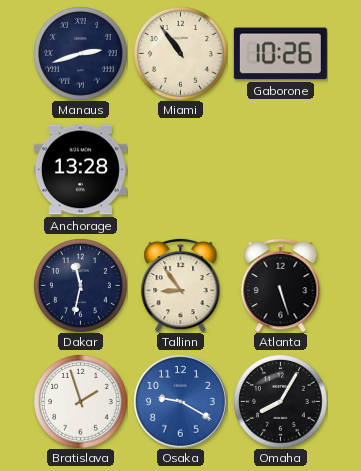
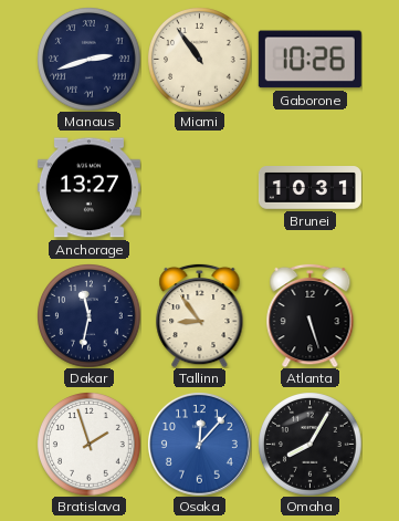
Anchorage: 13:28 -> 13:27
Brunei: none -> 10:31
Osaka: 9:20 -> 12:07
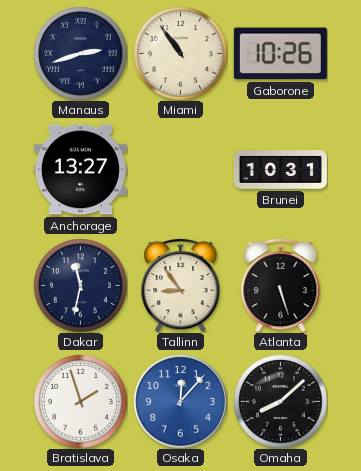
Omaha: 8:05 -> 8:08
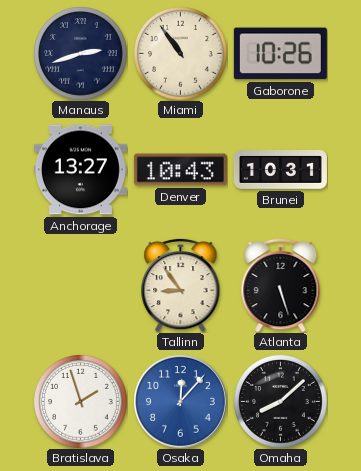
Denver: none -> 10:43
Dakar: 11:32 -> none
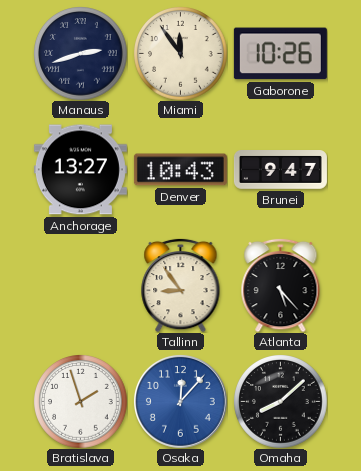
Miami: 10:54 -> 11:54
Brunei: 10:31 -> 9:47
Atlanta: 5:27 -> 5:23
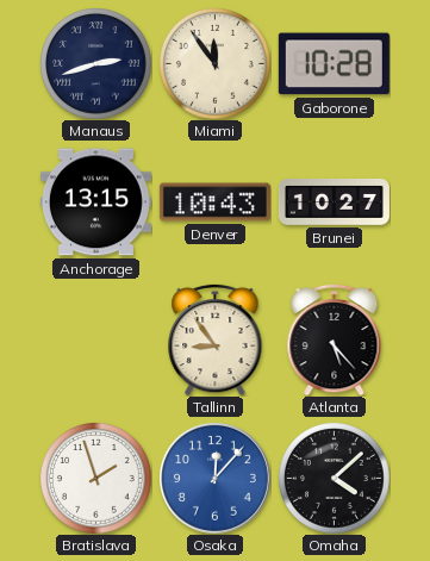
Gaborone: 10:26 -> 10:28
Anchorage: 13:27 -> 13:15
Brunei: 9:47 -> 10:27
Omaha: 8:08 -> 4:08
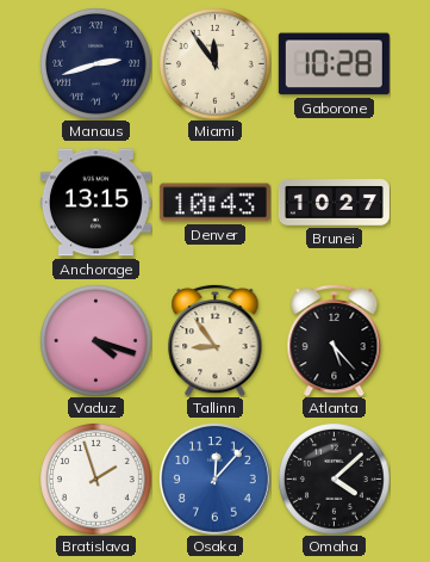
Vaduz: none -> 4:18
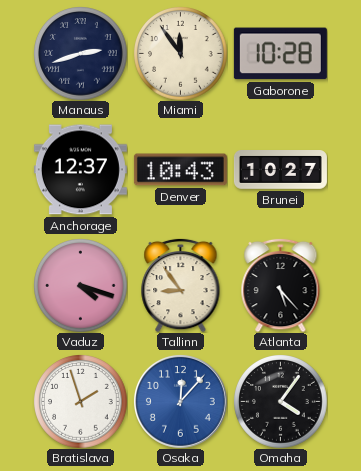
Anchorage: 13:15 -> 12:37
Omaha: 4:08 -> 4:06
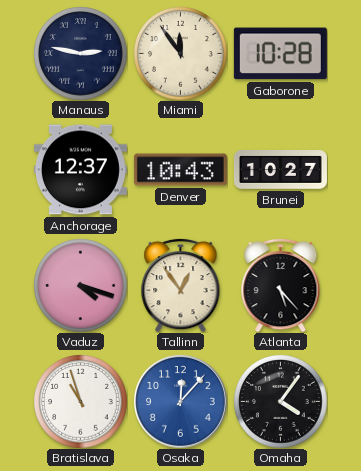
Manaus: 2:42 -> 2:47
Tallinn: 8:54 -> 12:54
Bratislava: 1:57 -> 10:57
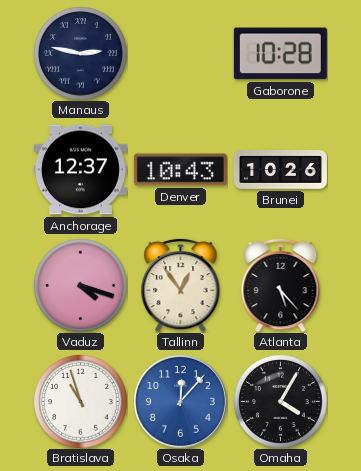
Miami: 11:54 -> none
Brunei: 10:27 -> 10:26
Omaha: 4:06 -> 4:05
